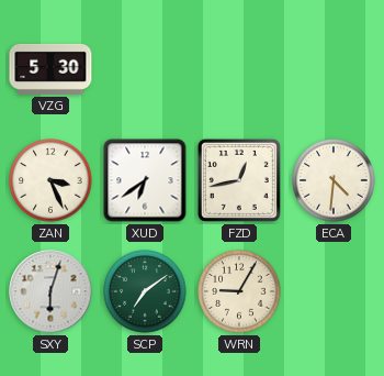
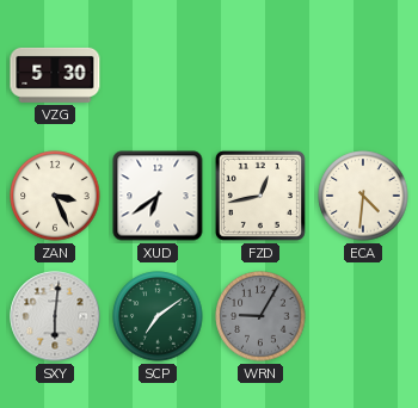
SXY: 6:03 -> 6:01
WRN dial: cream -> grey
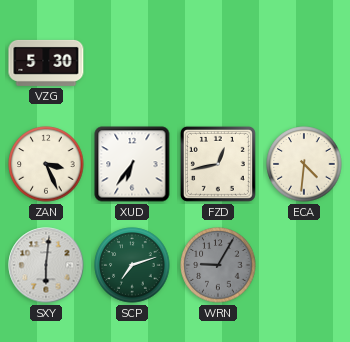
XUD: 6:39 -> 6:36
SCP: 7:09 -> 7:12
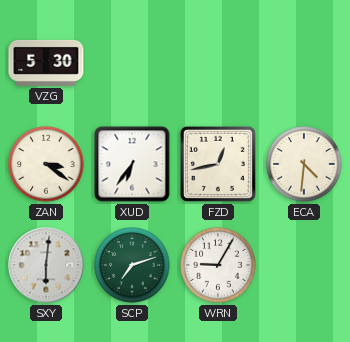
ZAN: 3:26 -> 3:21
WRN dial: grey -> white
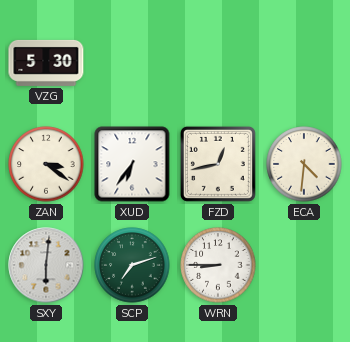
WRN: 9:05 -> 8:45
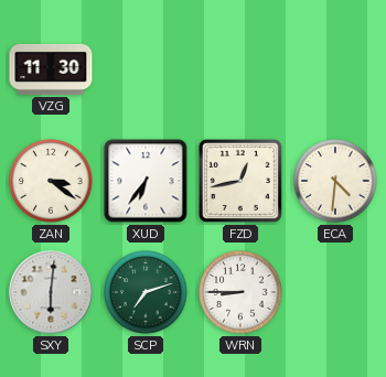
VZG: 5:30 -> 11:30
